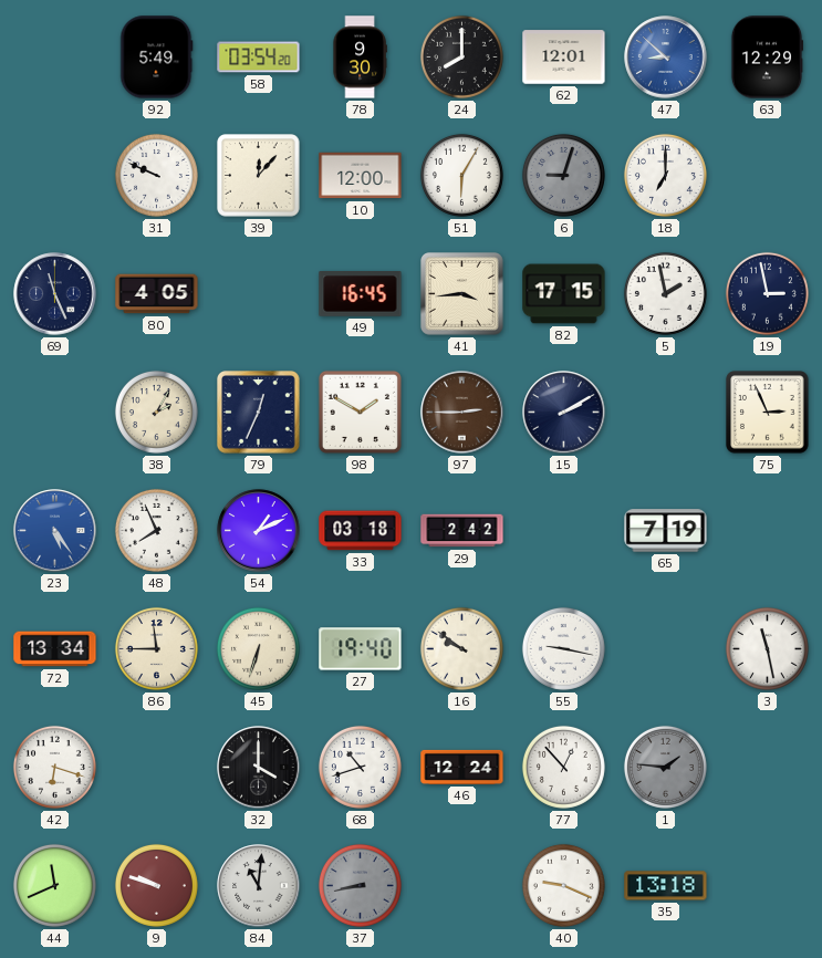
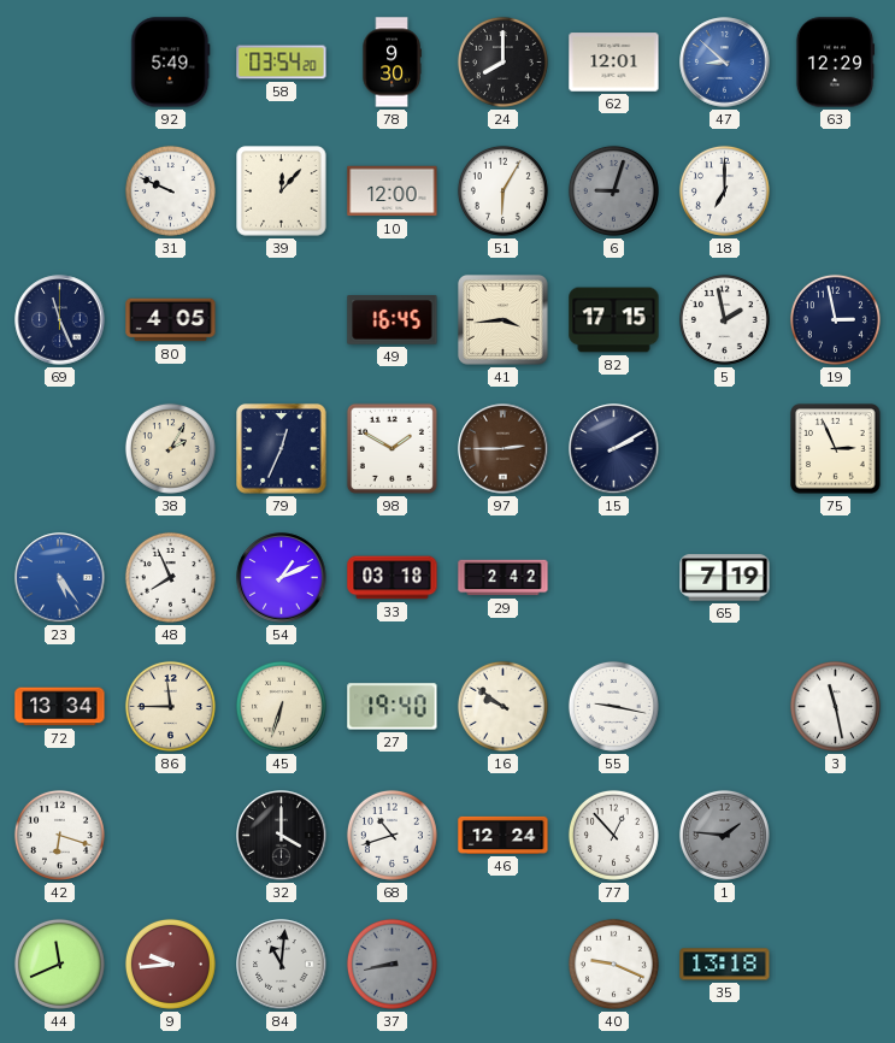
9: 9:48 -> 9:44
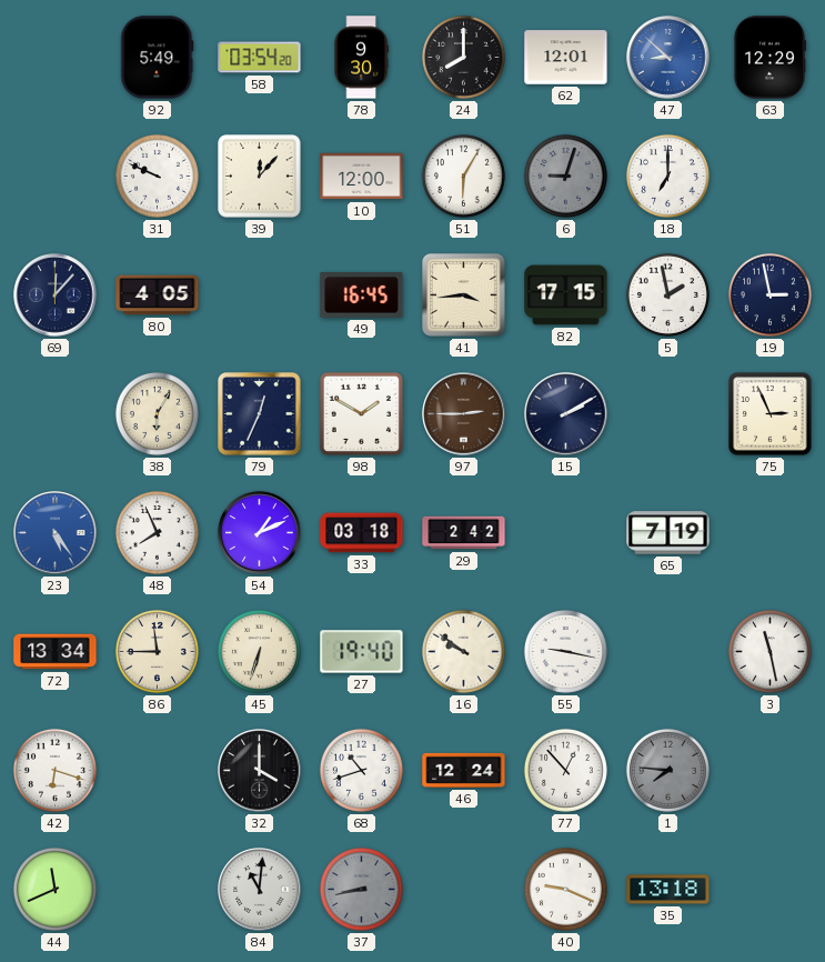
69: 11:26 -> 12:07
38: 2:05 -> 6:05
1: 1:46 -> 7:46
9: 9:44 -> none
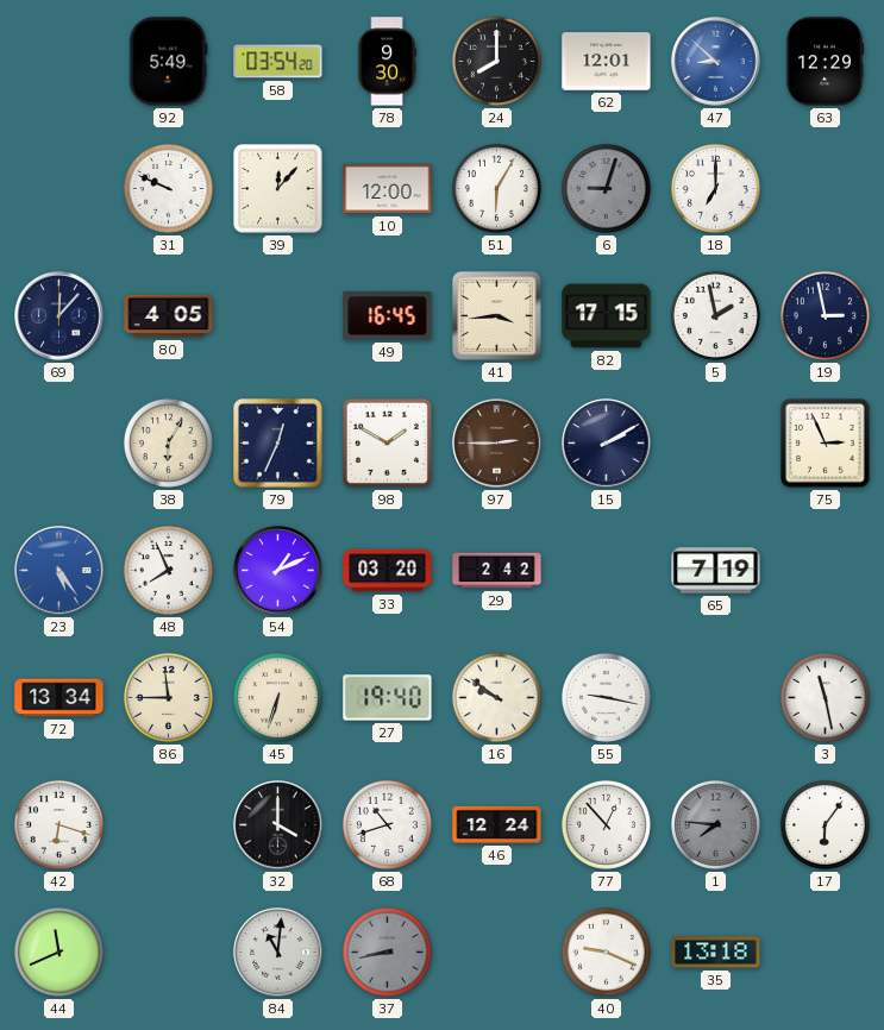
33: 03:18 -> 03:20
17: none -> 6:06
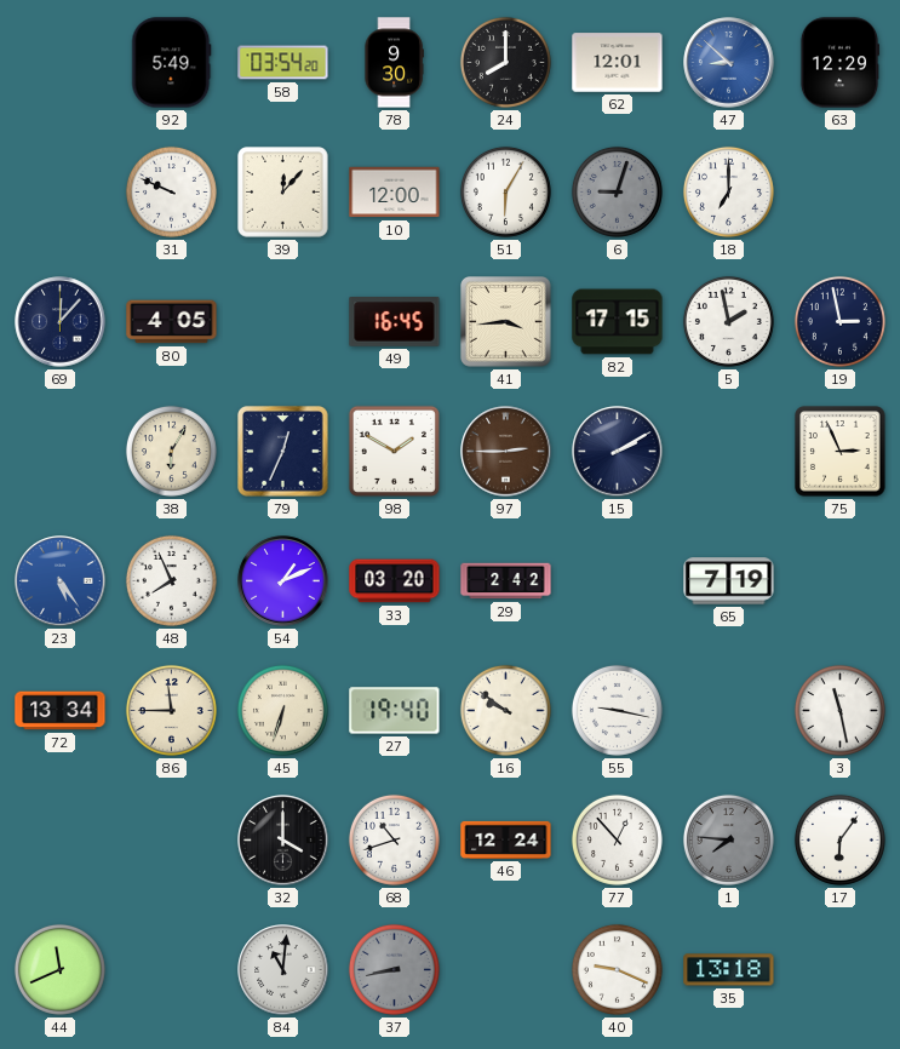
42: 6:18 -> none
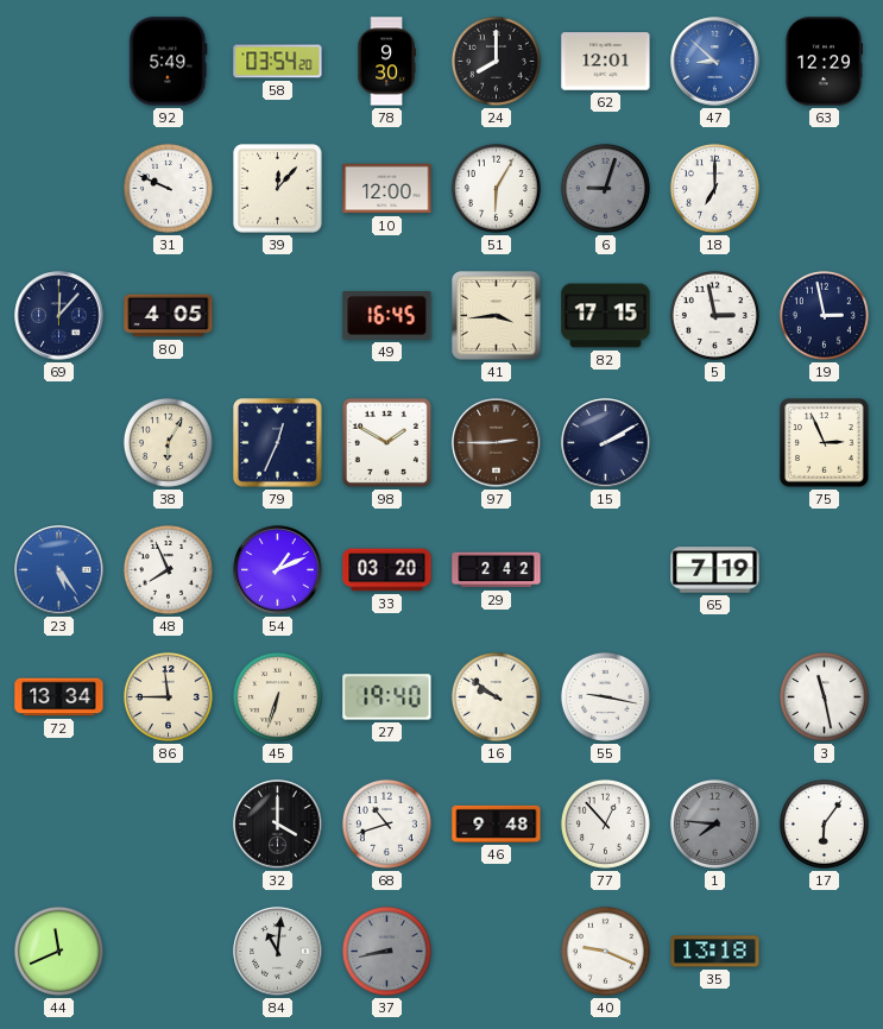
5: 1:58 -> 2:58
46: 12:24 -> 9:48
